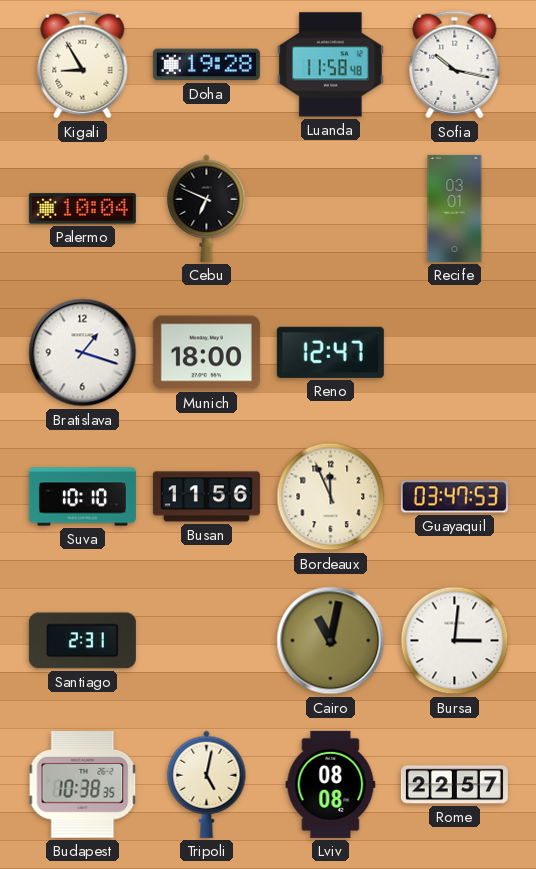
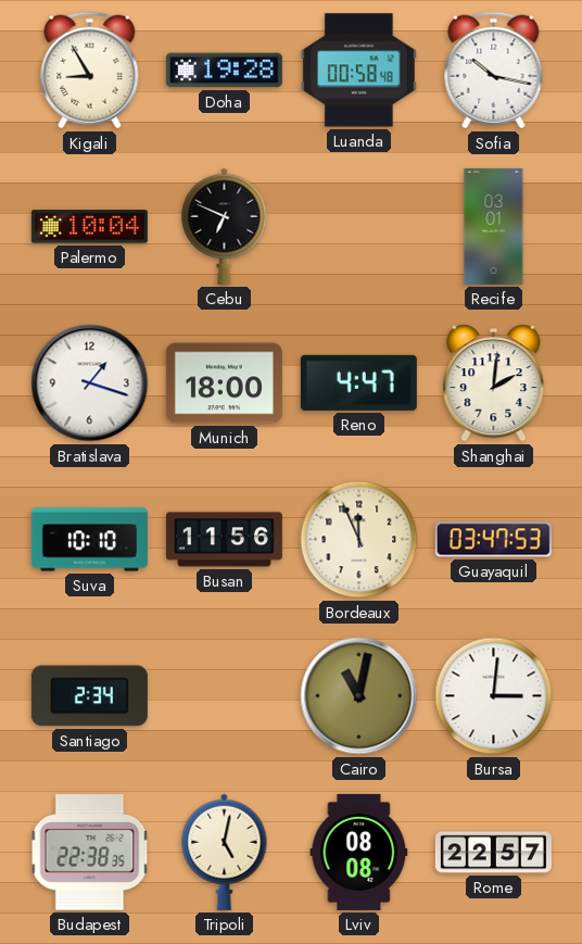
Luanda: 11:58 -> 00:58
Reno: 12:47 -> 4:47
Shanghai: none -> 2:01
Santiago: 2:31 -> 2:34
Budapest: 10:38 -> 22:38
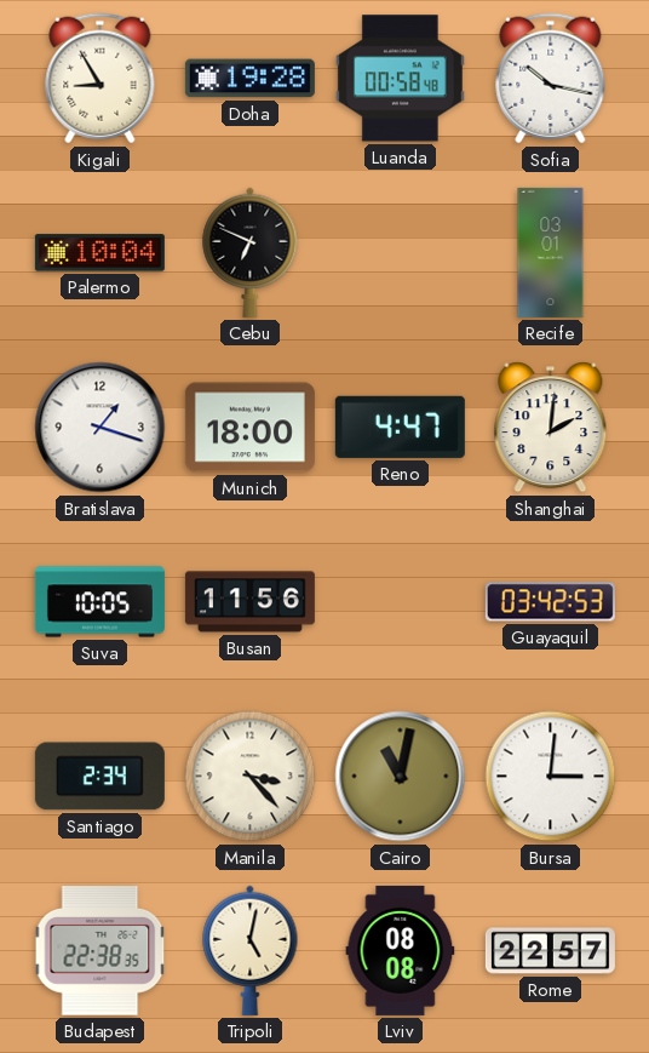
Suva: 10:10 -> 10:05
Bordeaux: 11:56 -> none
Guayaquil: 03:47 -> 03:42
Manila: none -> 3:23
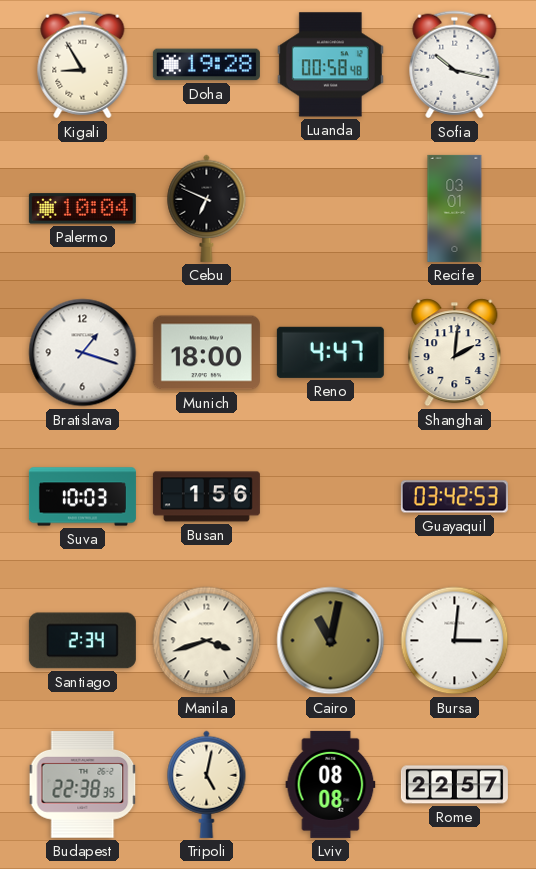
Suva: 10:05 -> 10:03
Busan: 11:56 -> 1:56
Manila: 3:23 -> 3:42
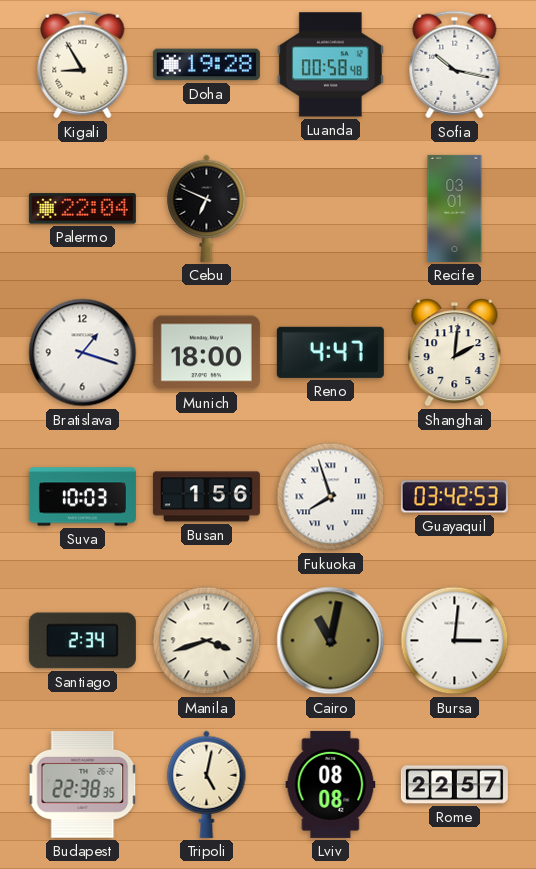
Palermo: 10:04 -> 22:04
Fukuoka: none -> 7:57
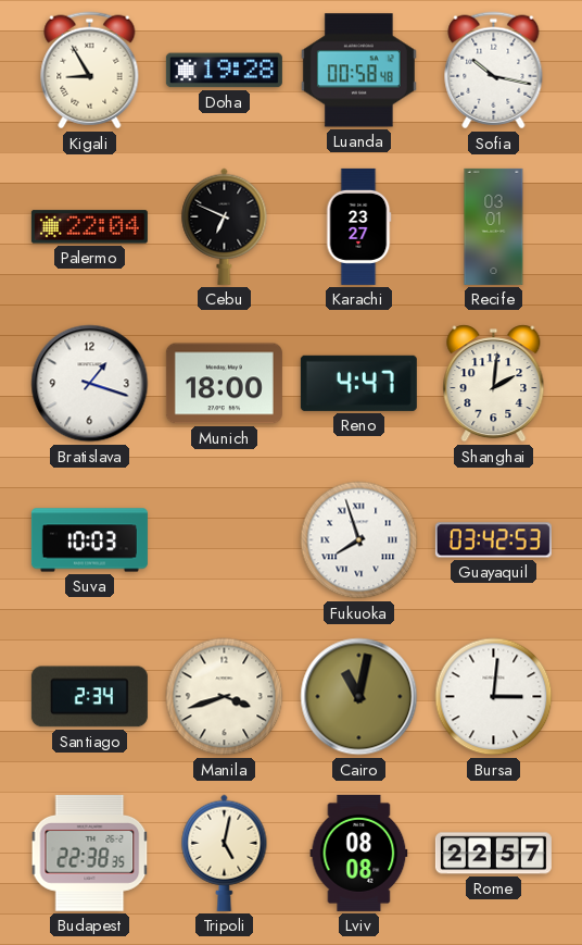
Karachi: none -> 23:27
Busan: 1:56 -> none
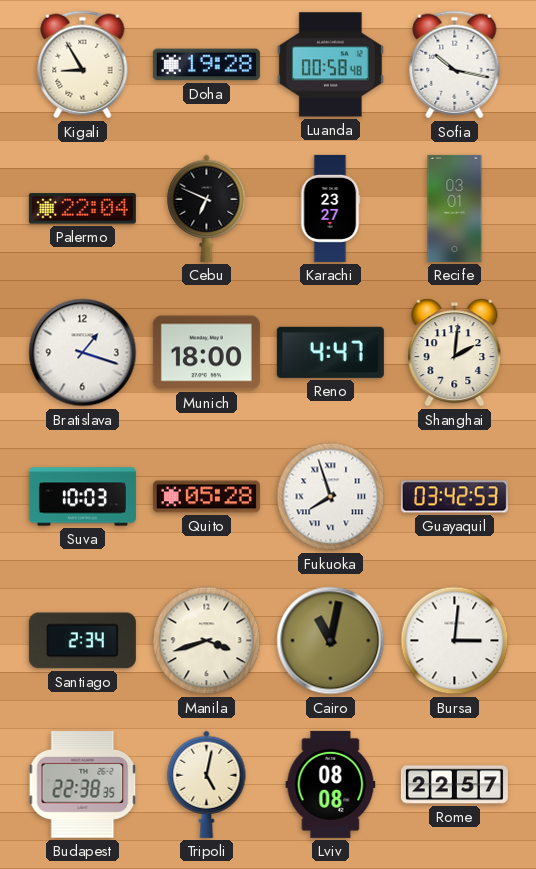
Quito: none -> 05:28
